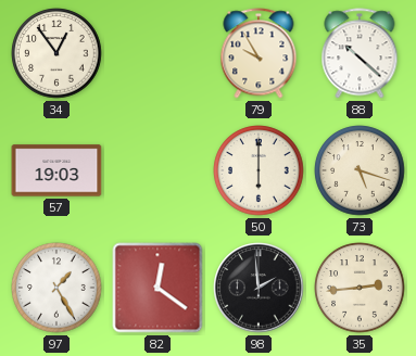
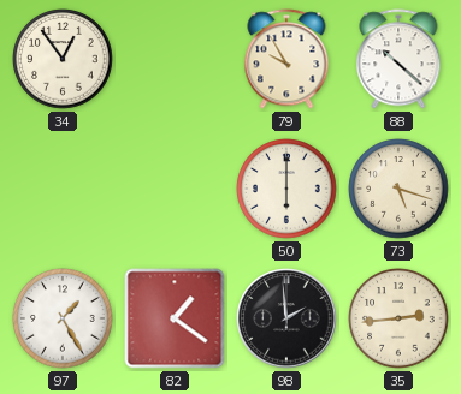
57: 19:03 -> none
82: 12:21 -> 1:21
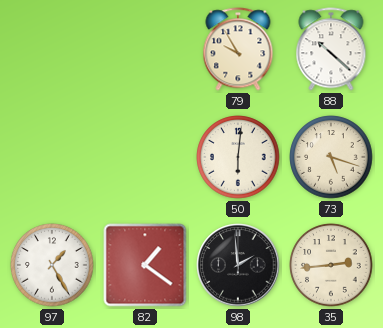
34: 12:54 -> none
50: 6:00 -> 6:01
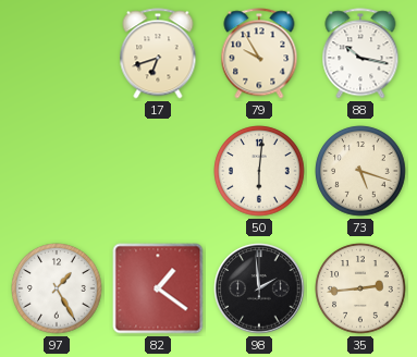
17: none -> 6:42
88: 10:22 -> 10:17
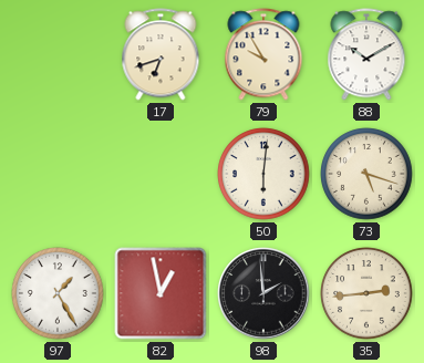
88: 10:17 -> 10:10
82: 1:21 -> 12:58
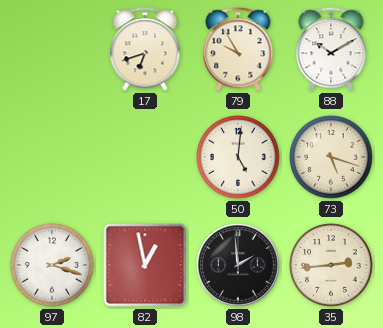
50: 6:01 -> 5:01
97: 1:25 -> 2:18
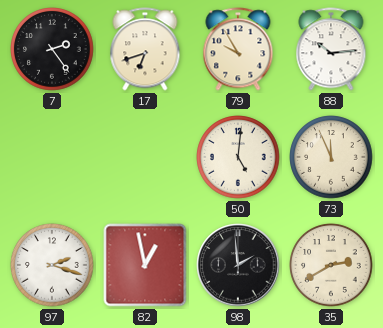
7: none -> 2:24
88: 10:10 -> 10:14
73: 5:18 -> 11:56
35: 2:44 -> 2:40
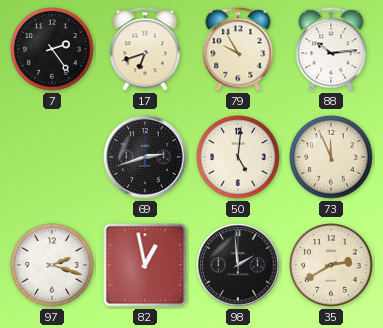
69: none -> 2:42
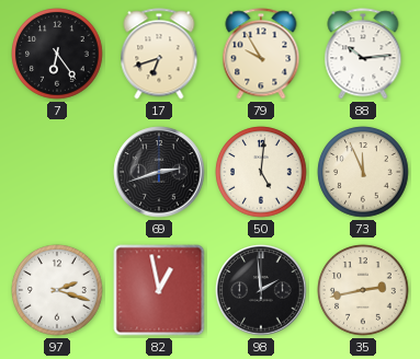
7: 2:24 -> 6:24
35: 2:40 -> 2:43
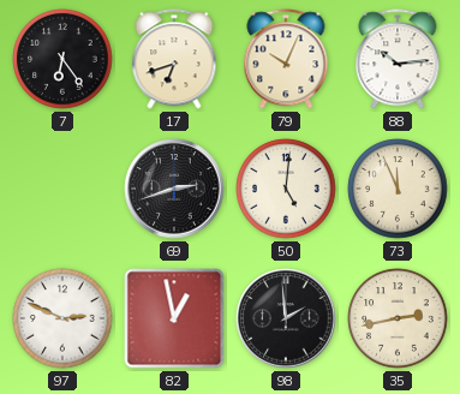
79: 9:55 -> 10:04
97: 2:18 -> 2:49
